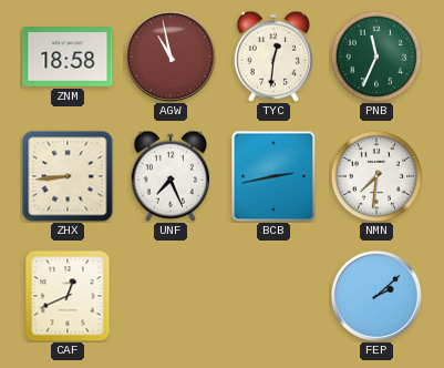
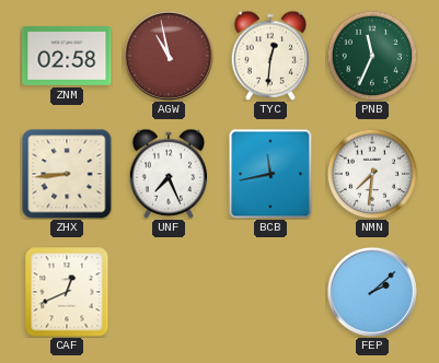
ZNM: 18:58 -> 02:58
BCB: 2:43 -> 11:43
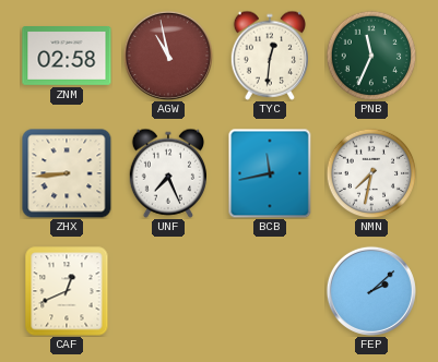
NMN: 7:31 -> 7:32
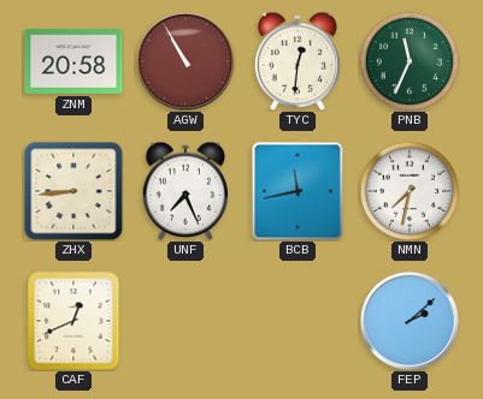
ZNM: 02:58 -> 20:58
AGW: 10:58 -> 10:55
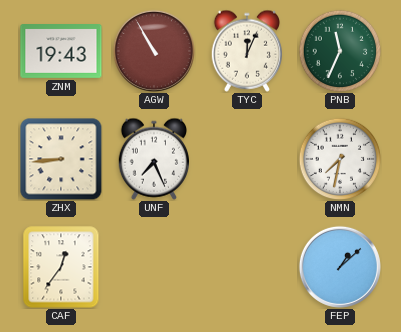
ZNM: 20:58 -> 19:43
TYC: 12:31 -> 12:04
BCB: 11:43 -> none
CAF: 12:41 -> 12:36
FEP: 2:08 -> 1:08
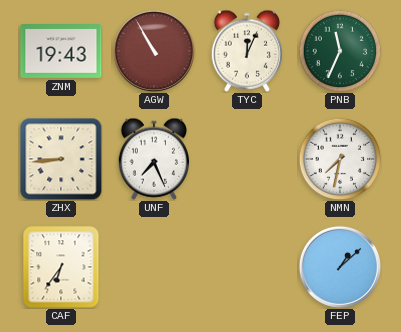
CAF: 12:36 -> 6:36
